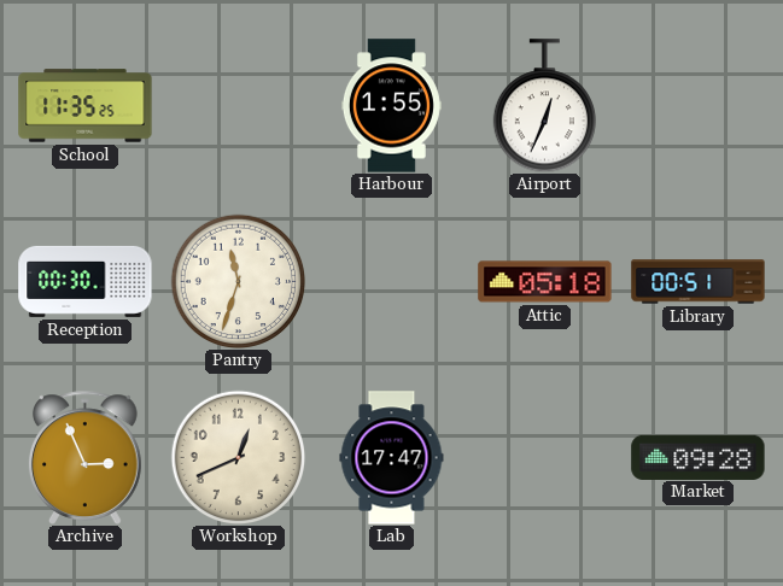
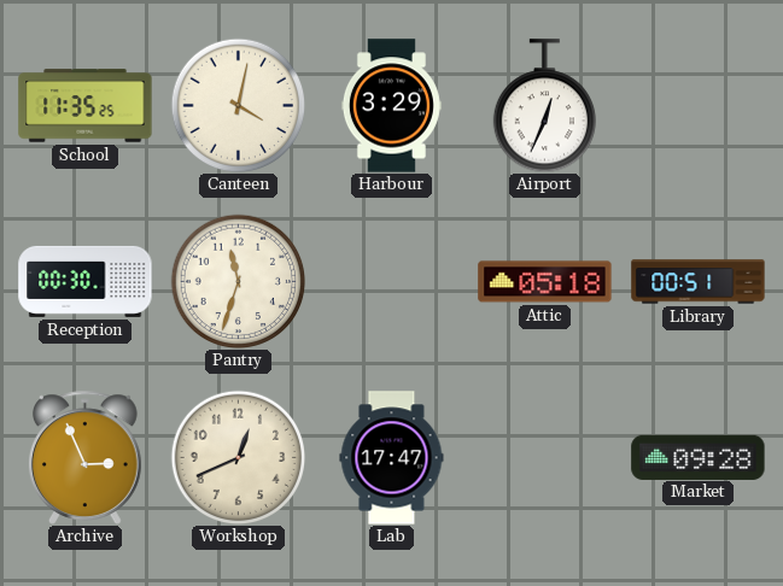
Canteen: none -> 4:02
Harbour: 1:55 -> 3:29
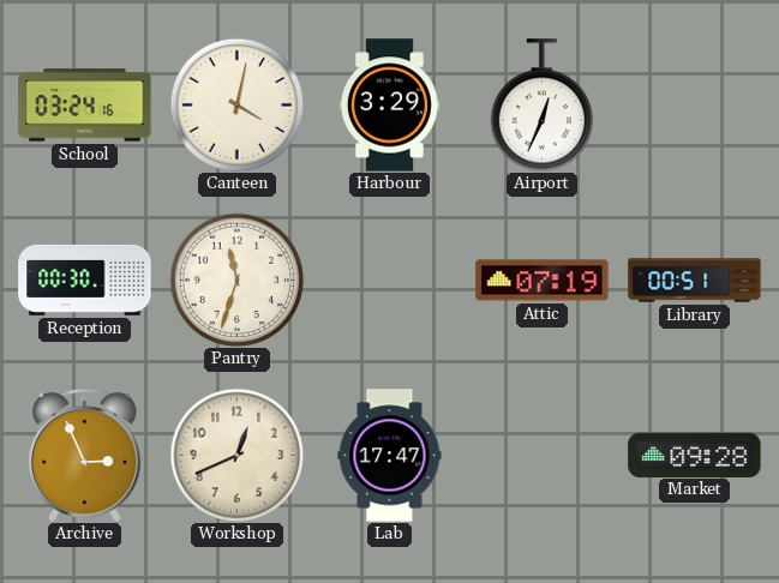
School: 11:35 -> 03:24
Attic: 05:18 -> 07:19
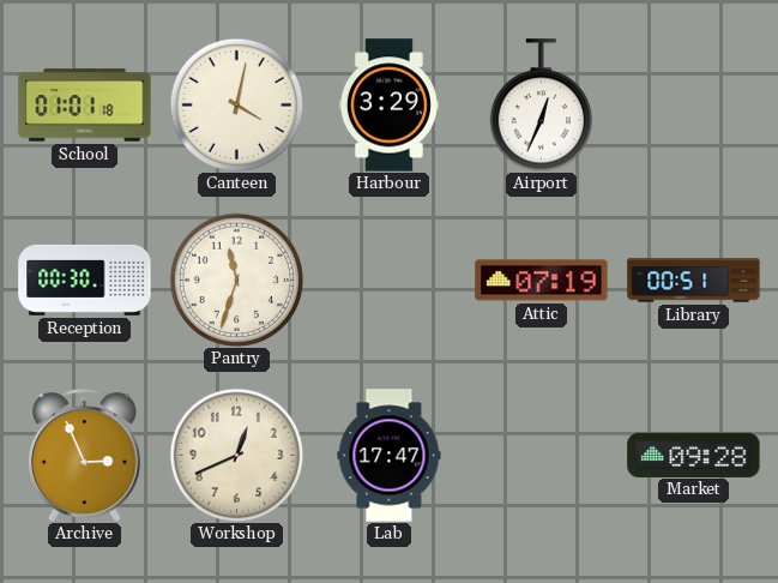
School: 03:24 -> 01:01
